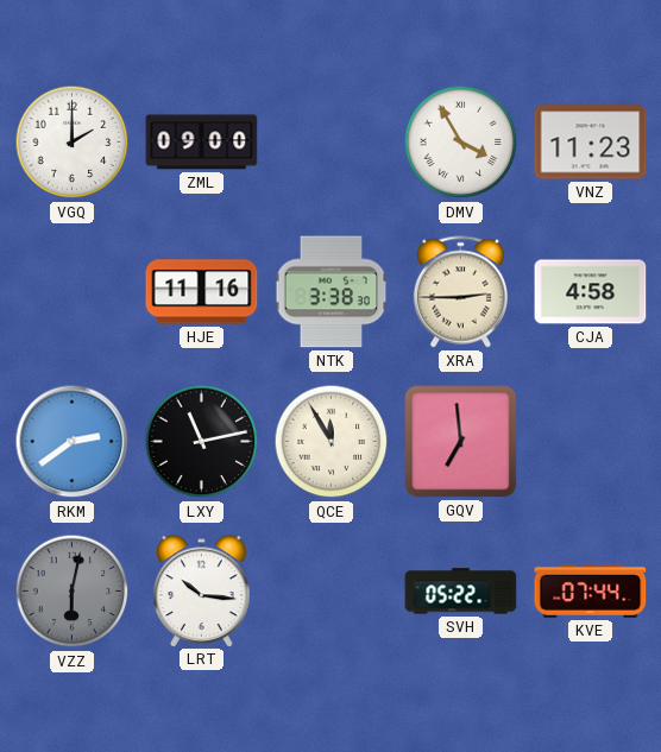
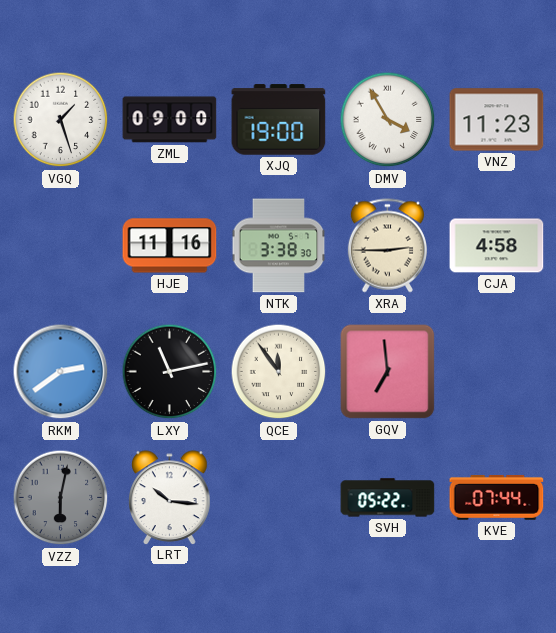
VGQ: 2:00 -> 1:27
XJQ: none -> 19:00
QCE: 11:55 -> 11:54
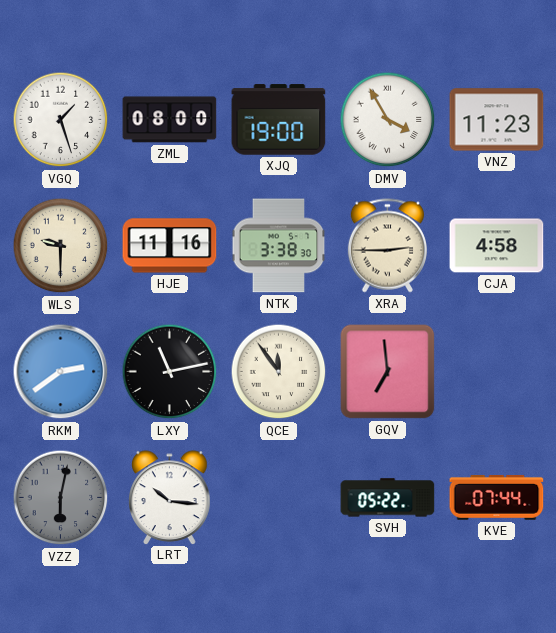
ZML: 09:00 -> 08:00
WLS: none -> 9:30
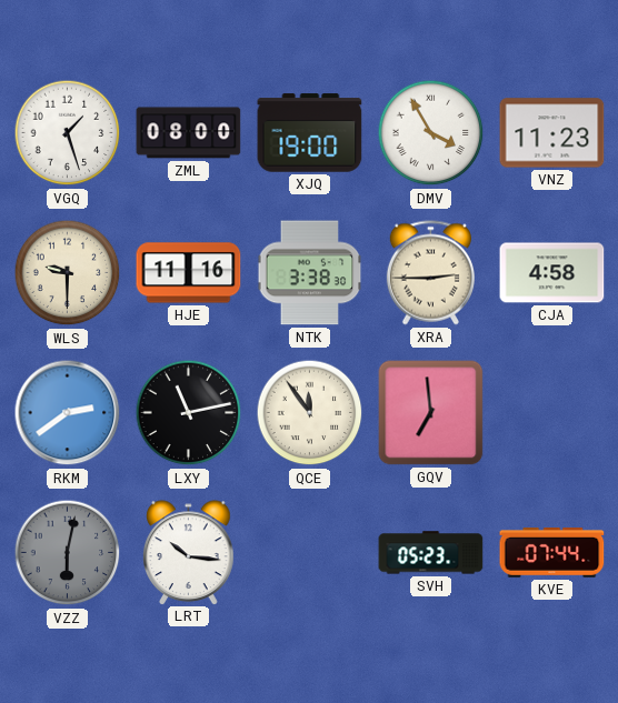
SVH: 05:22 -> 05:23
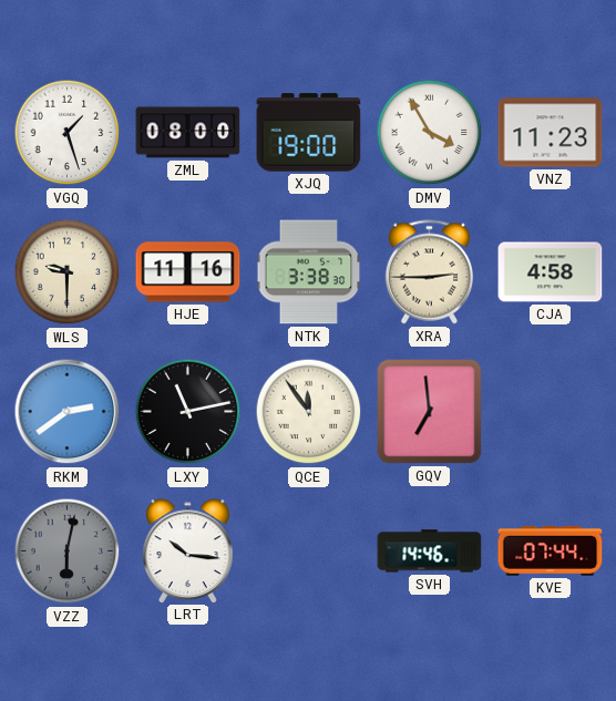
SVH: 05:23 -> 14:46
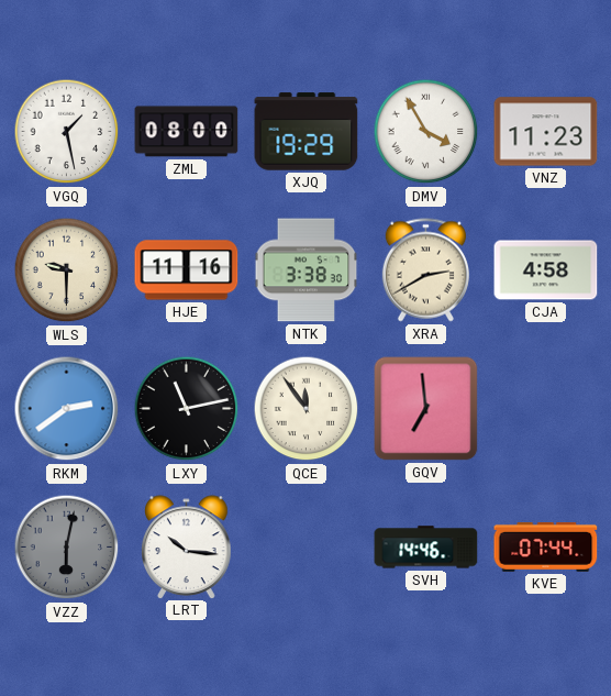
VGQ: 1:27 -> 1:28
XJQ: 19:00 -> 19:29
XRA: 2:45 -> 2:40
